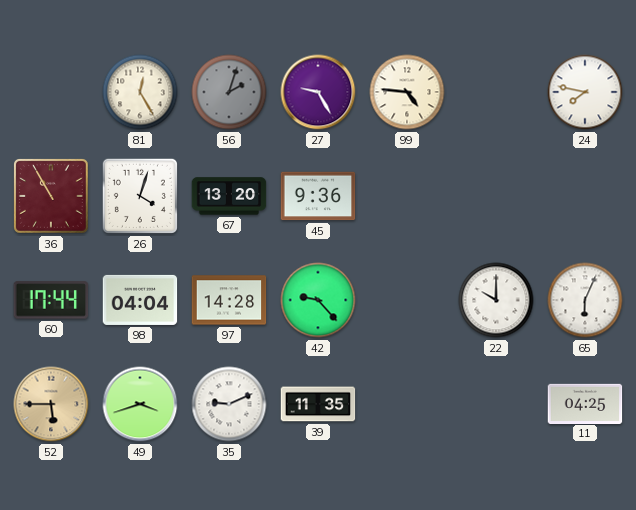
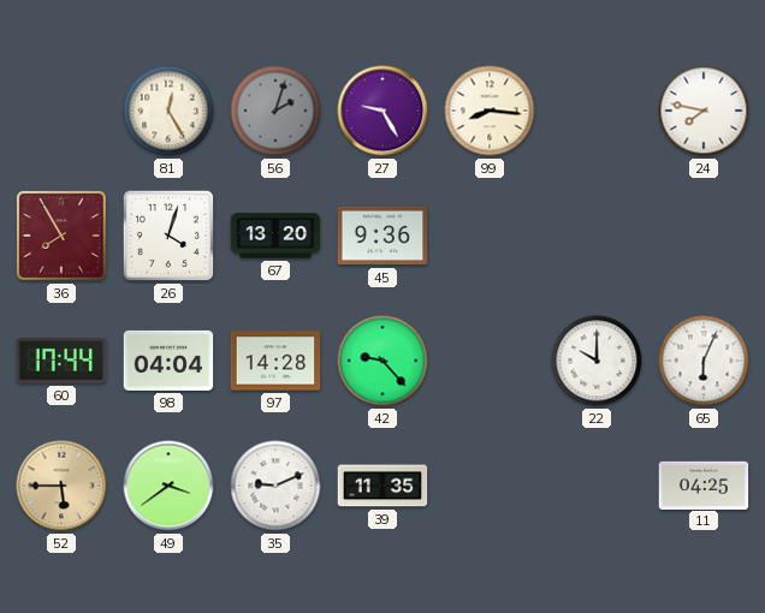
99: 4:46 -> 8:16
36: 10:55 -> 7:55
49: 3:42 -> 3:39
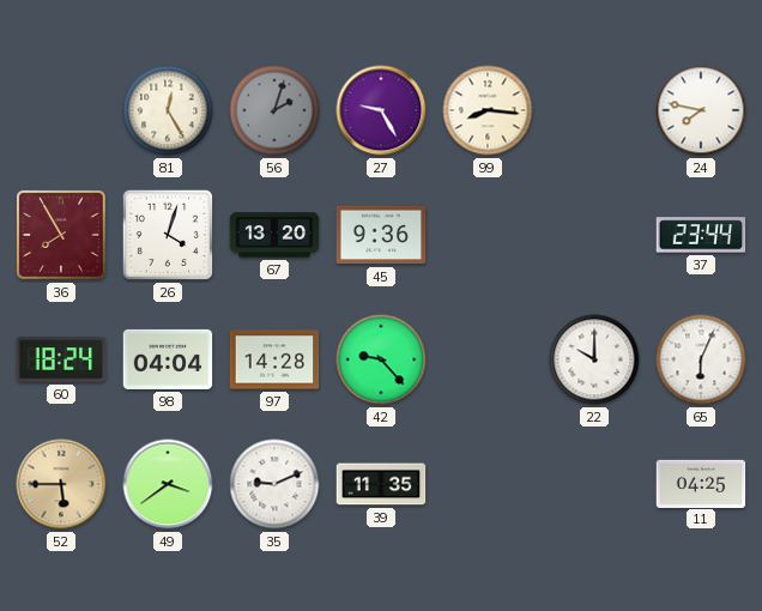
37: none -> 23:44
60: 17:44 -> 18:24
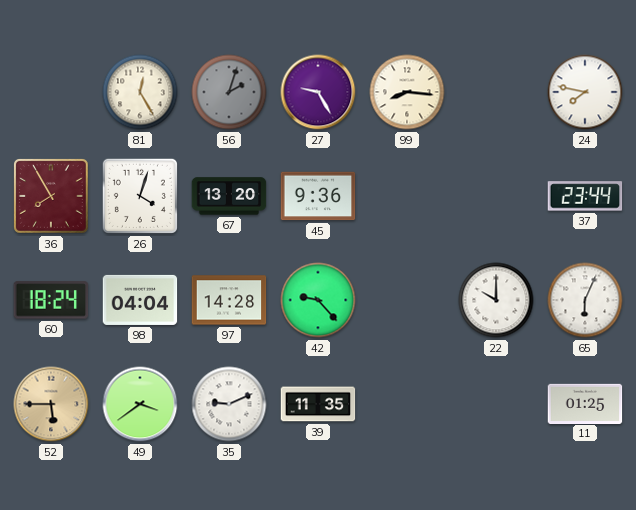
11: 04:25 -> 01:25
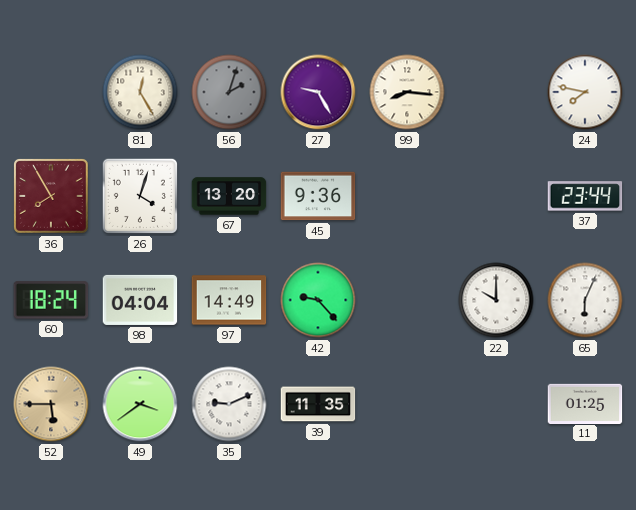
97: 14:28 -> 14:49
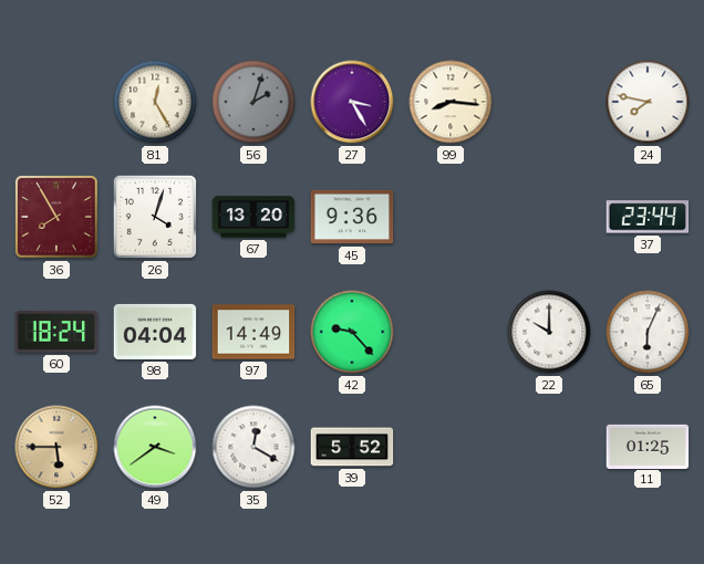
27: 9:25 -> 3:25
35: 9:11 -> 12:20
39: 11:35 -> 5:52
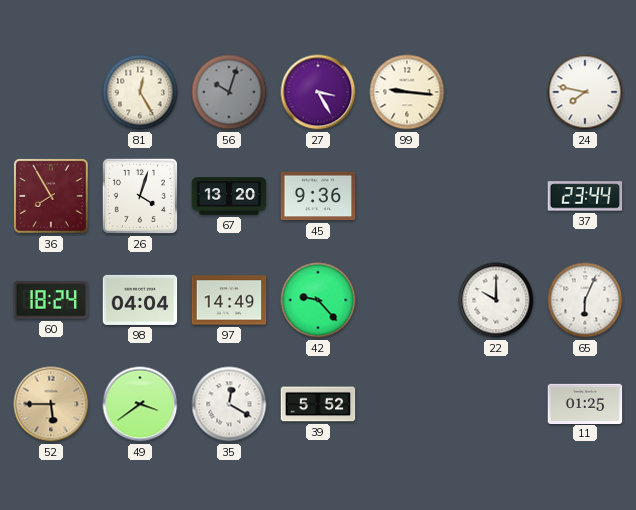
56: 2:03 -> 10:03
99: 8:16 -> 9:16
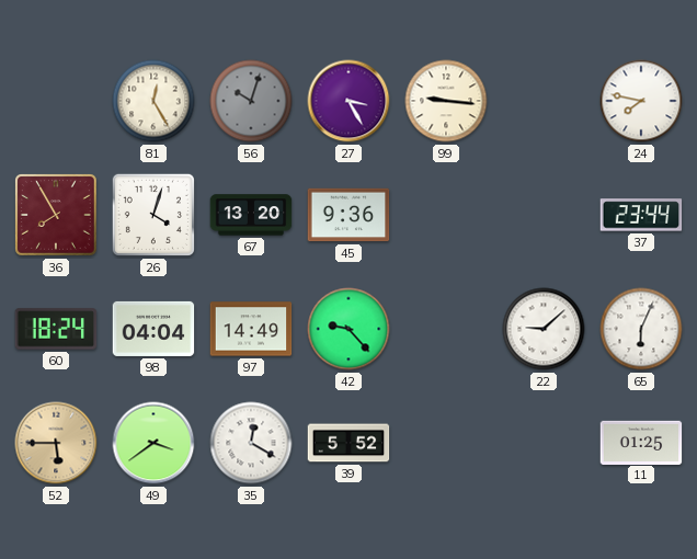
22: 10:00 -> 9:08
